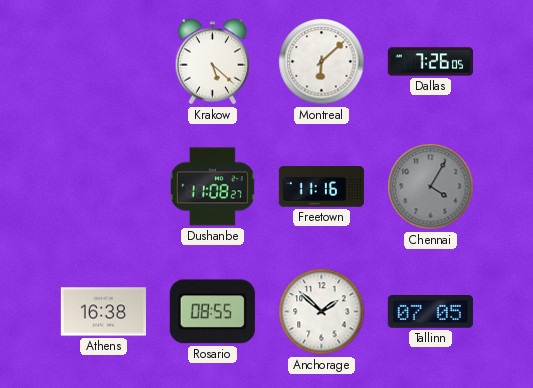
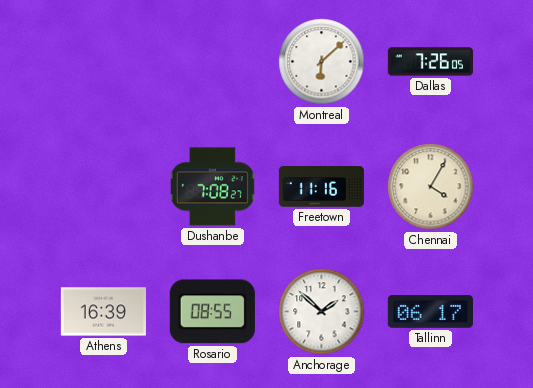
Krakow: 5:22 -> none
Dushanbe: 11:08 -> 7:08
Chennai dial: grey -> cream
Athens: 16:38 -> 16:39
Tallinn: 07:05 -> 06:17
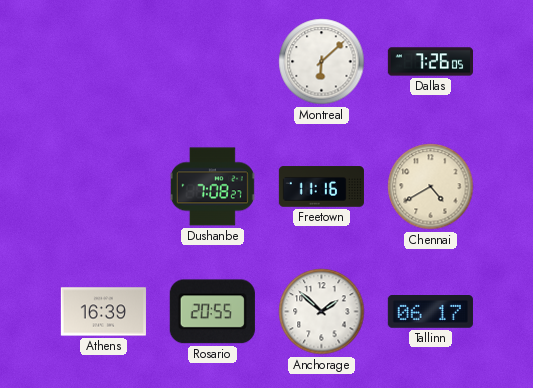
Chennai: 4:05 -> 4:40
Rosario: 08:55 -> 20:55
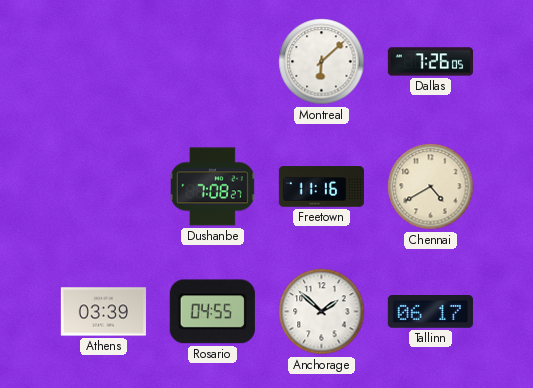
Athens: 16:39 -> 03:39
Rosario: 20:55 -> 04:55
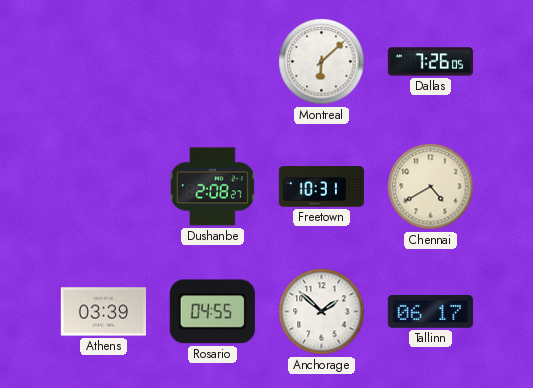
Dushanbe: 7:08 -> 2:08
Freetown: 11:16 -> 10:31
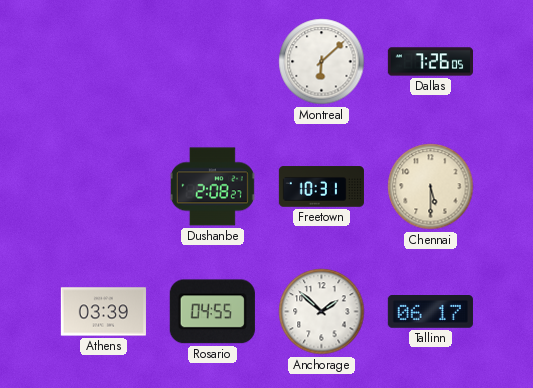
Chennai: 4:40 -> 5:30
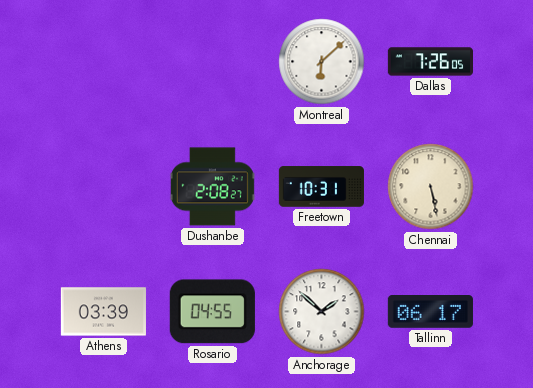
Chennai: 5:30 -> 5:28
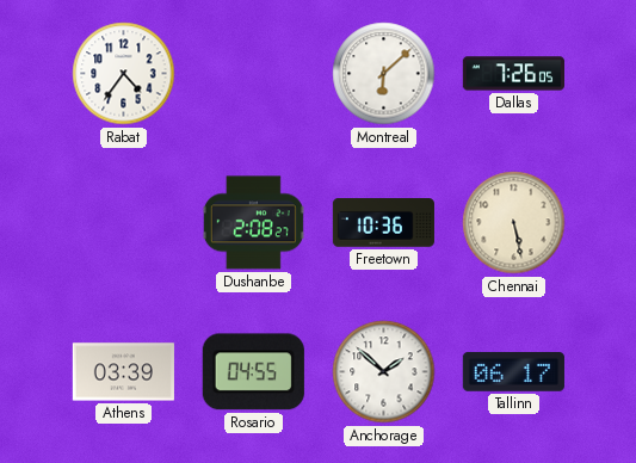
Rabat: none -> 4:36
Freetown: 10:31 -> 10:36
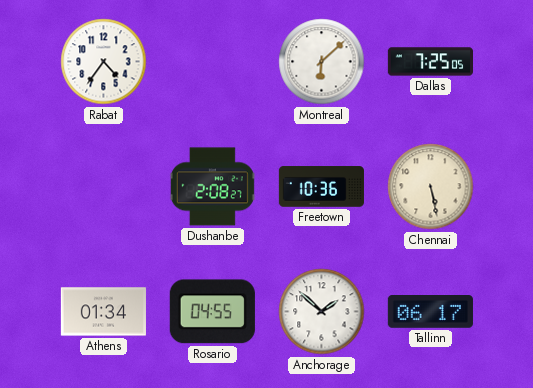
Dallas: 7:26 -> 7:25
Athens: 03:39 -> 01:34
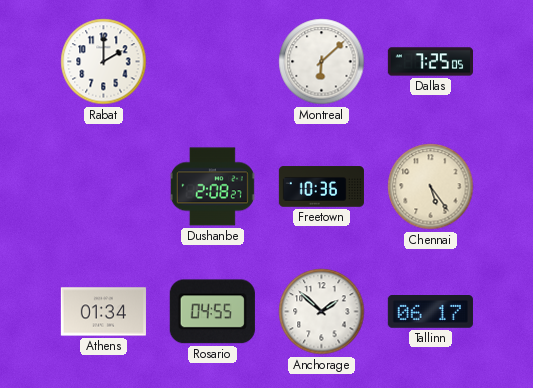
Rabat: 4:36 -> 2:00
Chennai: 5:28 -> 5:24
